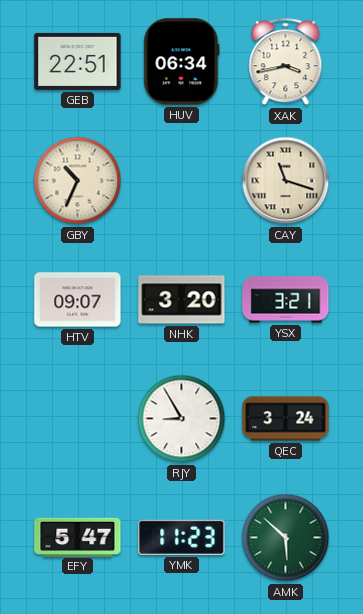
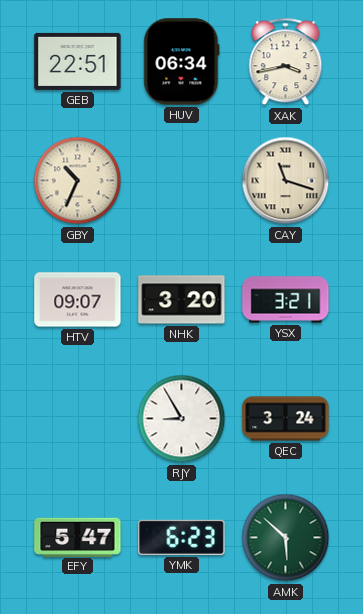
YMK: 11:23 -> 6:23
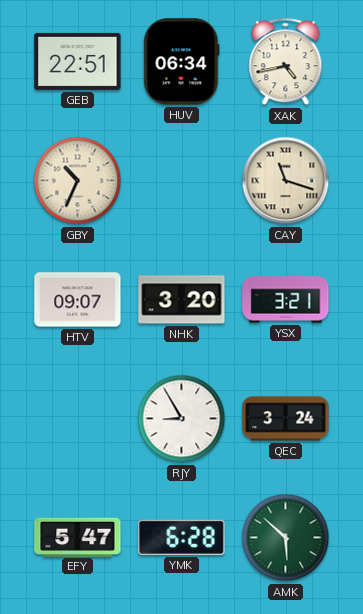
XAK: 3:43 -> 4:43
YMK: 6:23 -> 6:28
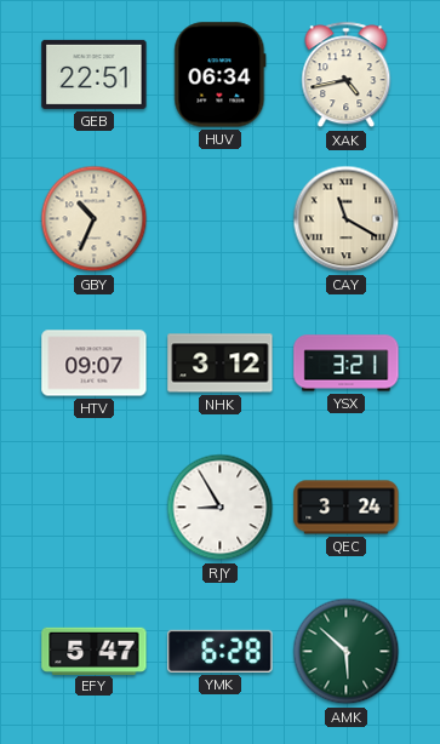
CAY: 11:18 -> 11:20
NHK: 3:20 -> 3:12
